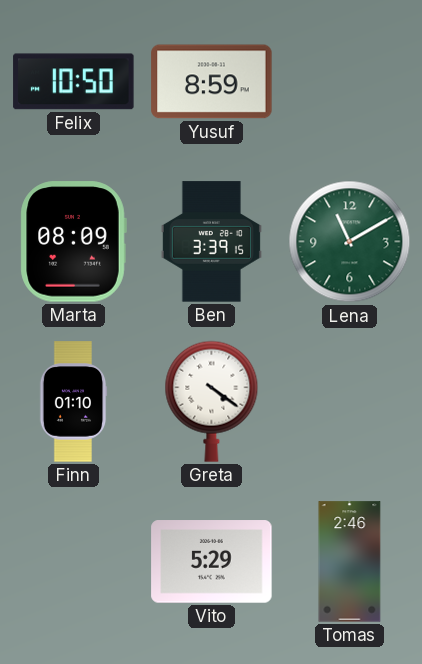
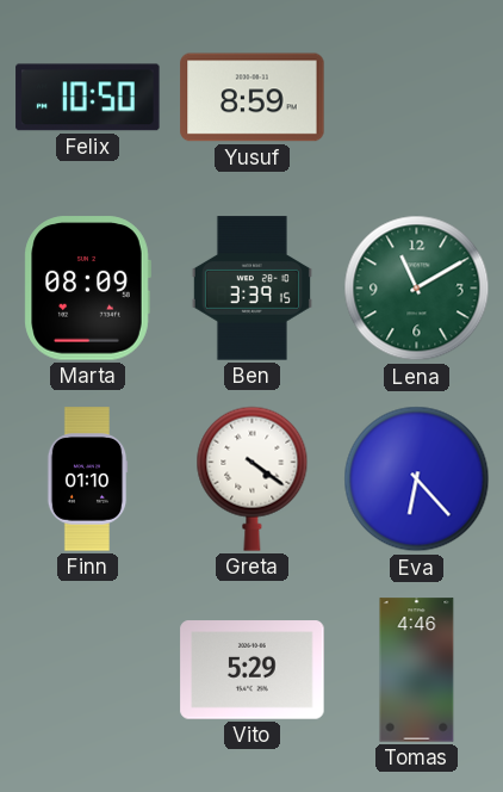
Eva: none -> 6:23
Tomas: 2:46 -> 4:46
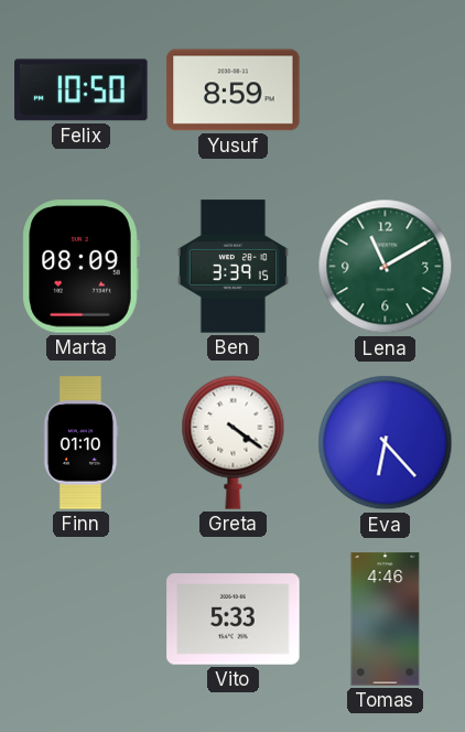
Vito: 5:29 -> 5:33
